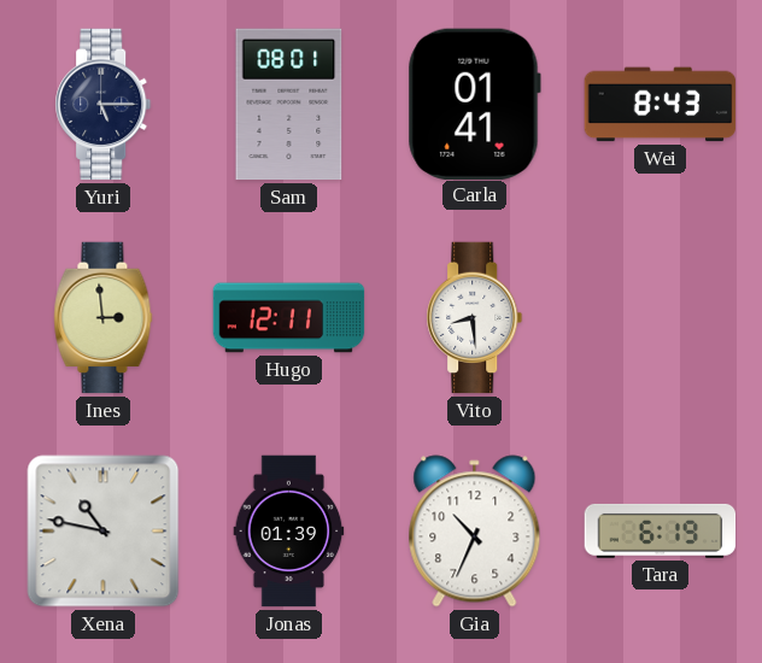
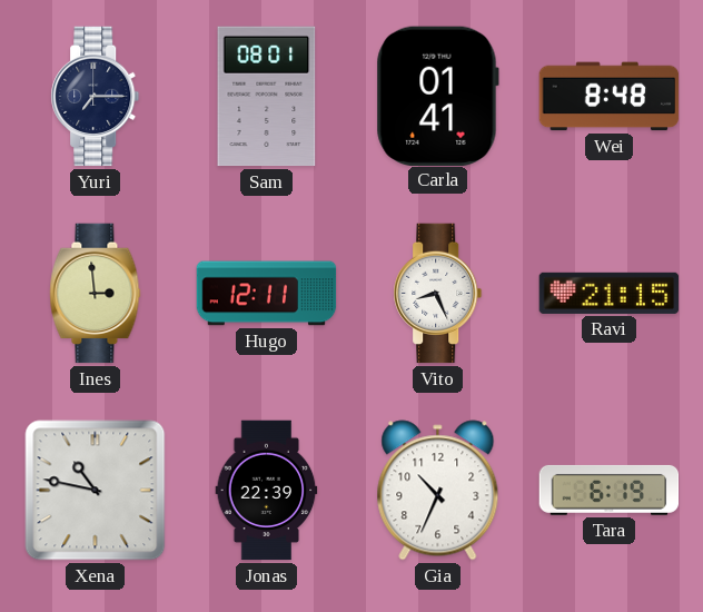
Yuri: 5:15 -> 7:15
Wei: 8:43 -> 8:48
Vito: 8:29 -> 8:26
Ravi: none -> 21:15
Jonas: 01:39 -> 22:39
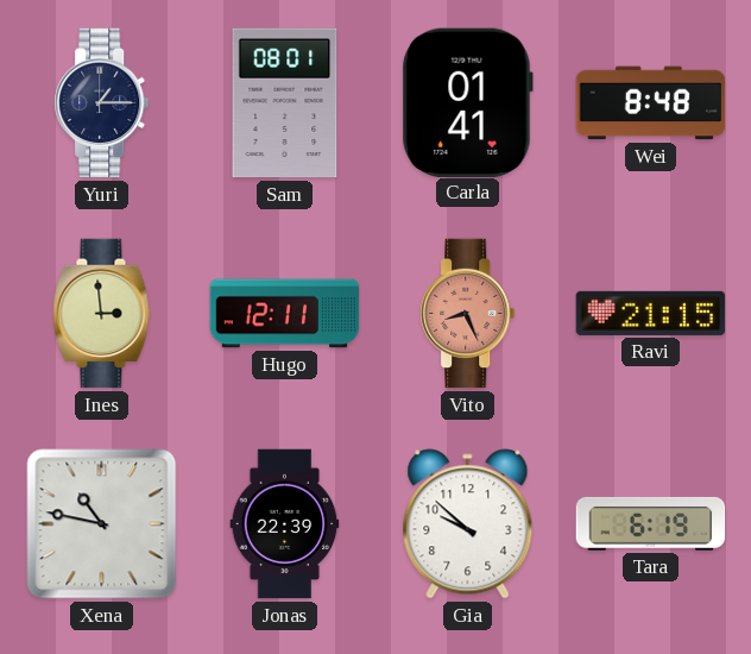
Yuri: 7:15 -> 1:15
Vito dial: white -> salmon
Gia: 10:34 -> 9:52
